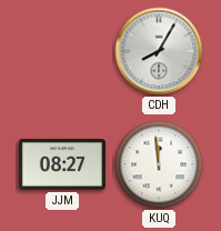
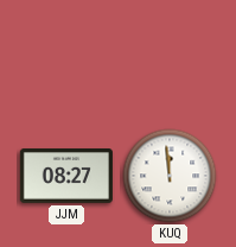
CDH: 8:05 -> none
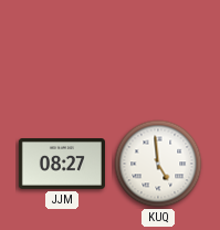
KUQ: 11:59 -> 4:59
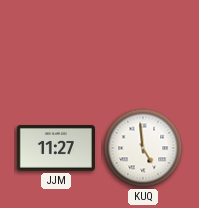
JJM: 08:27 -> 11:27
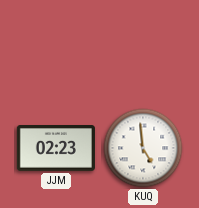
JJM: 11:27 -> 02:23
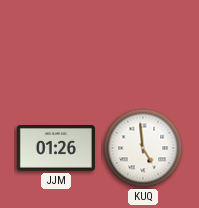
JJM: 02:23 -> 01:26
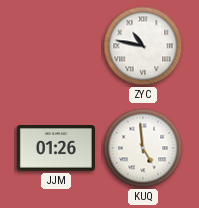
ZYC: none -> 10:47
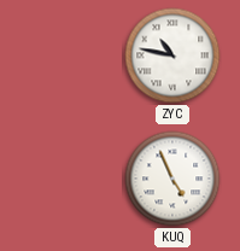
JJM: 01:26 -> none
KUQ: 4:59 -> 4:56
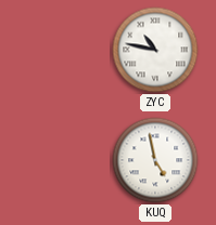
KUQ: 4:56 -> 4:58
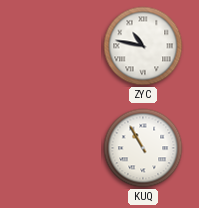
KUQ: 4:58 -> 10:55
